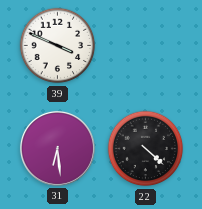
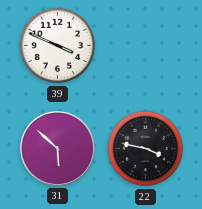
31: 6:29 -> 5:52
22: 4:22 -> 3:47
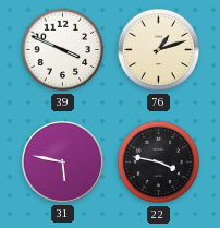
76: none -> 1:12
31: 5:52 -> 5:47
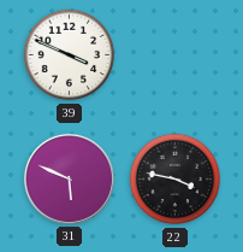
76: 1:12 -> none
31: 5:47 -> 5:49
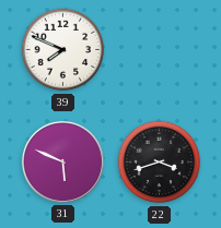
39: 3:49 -> 7:49
22: 3:47 -> 3:42
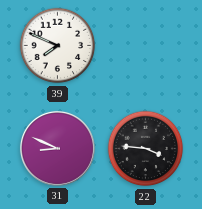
31: 5:49 -> 8:49
22: 3:42 -> 3:46
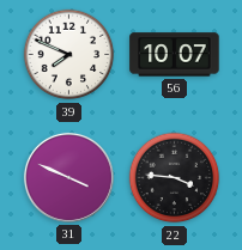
56: none -> 10:07
31: 8:49 -> 3:49
